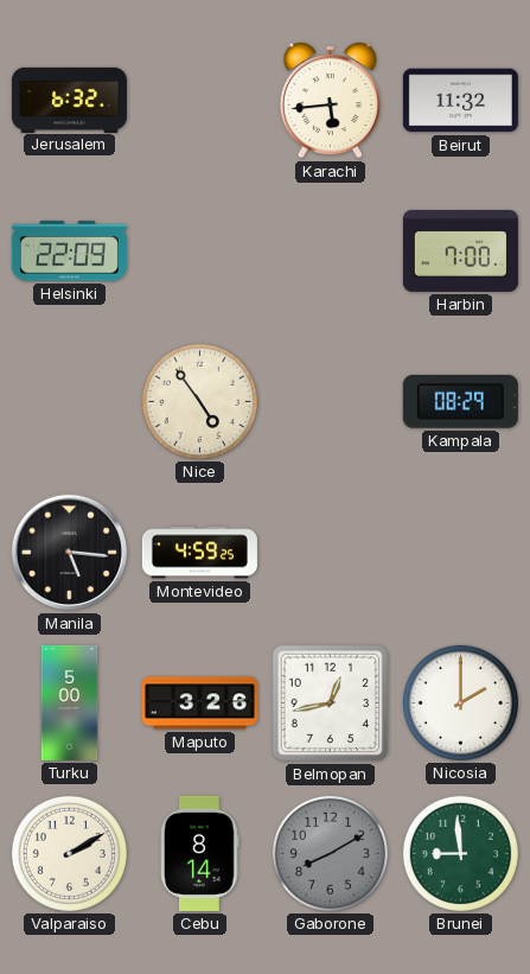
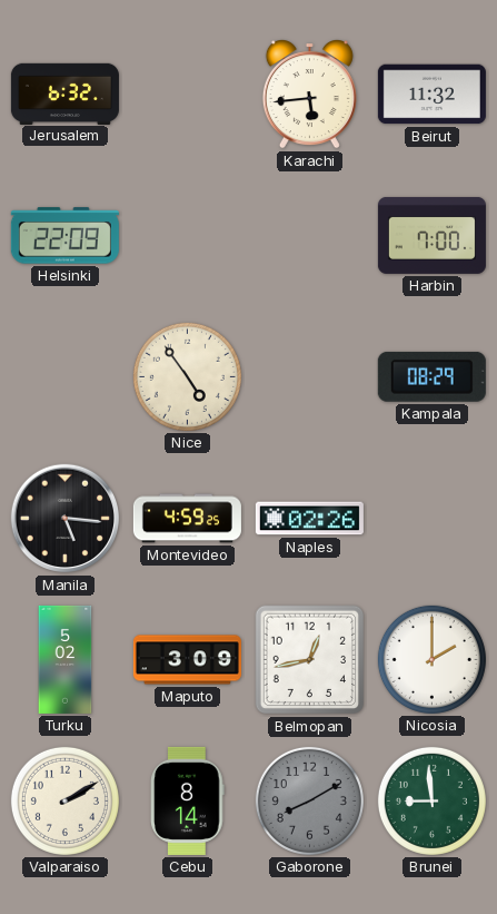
Naples: none -> 02:26
Turku: 5:00 -> 5:02
Maputo: 3:26 -> 3:09
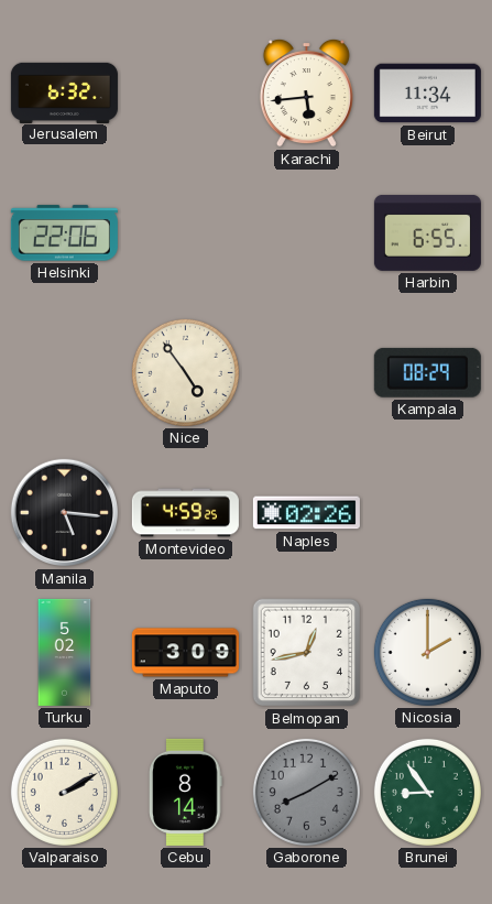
Beirut: 11:32 -> 11:34
Helsinki: 22:09 -> 22:06
Harbin: 7:00 -> 6:55
Brunei: 8:59 -> 8:54
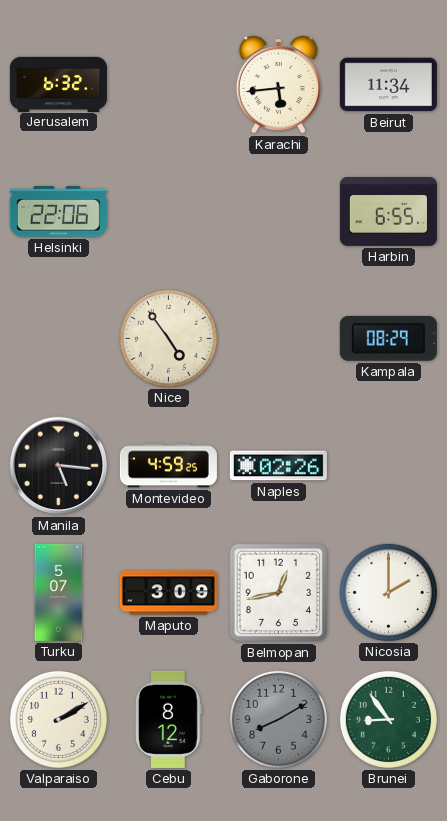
Turku: 5:02 -> 5:07
Cebu: 8:14 -> 8:12
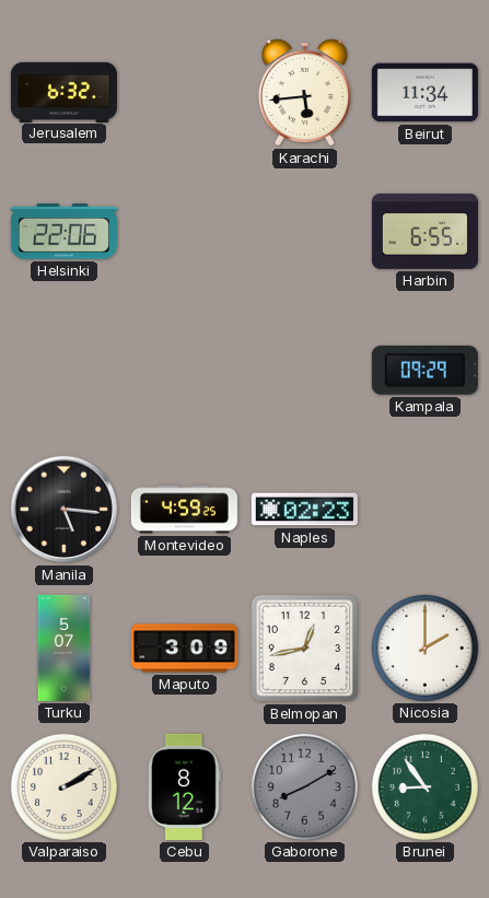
Nice: 4:54 -> none
Kampala: 08:29 -> 09:29
Naples: 02:26 -> 02:23
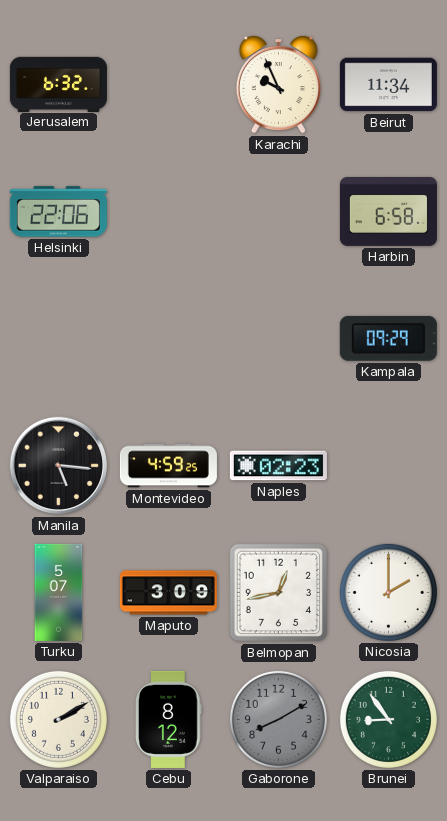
Karachi: 5:44 -> 9:56
Harbin: 6:55 -> 6:58
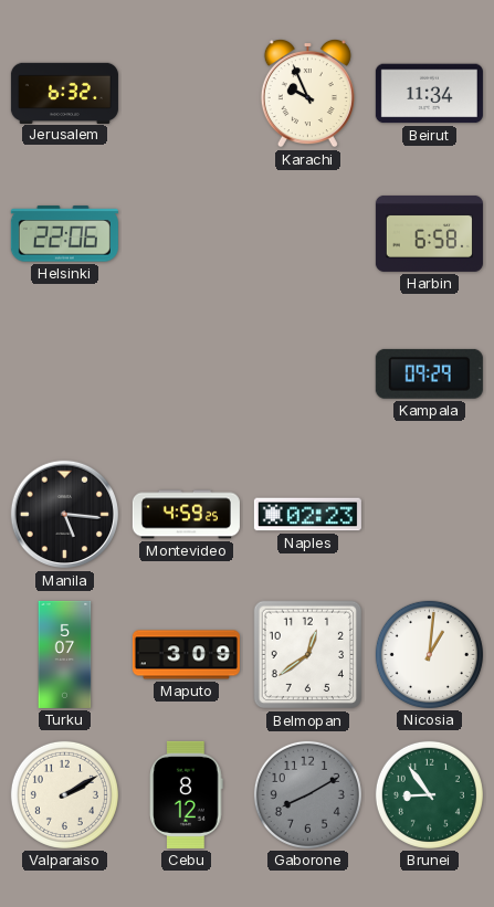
Belmopan: 12:43 -> 12:39
Nicosia: 2:00 -> 1:01
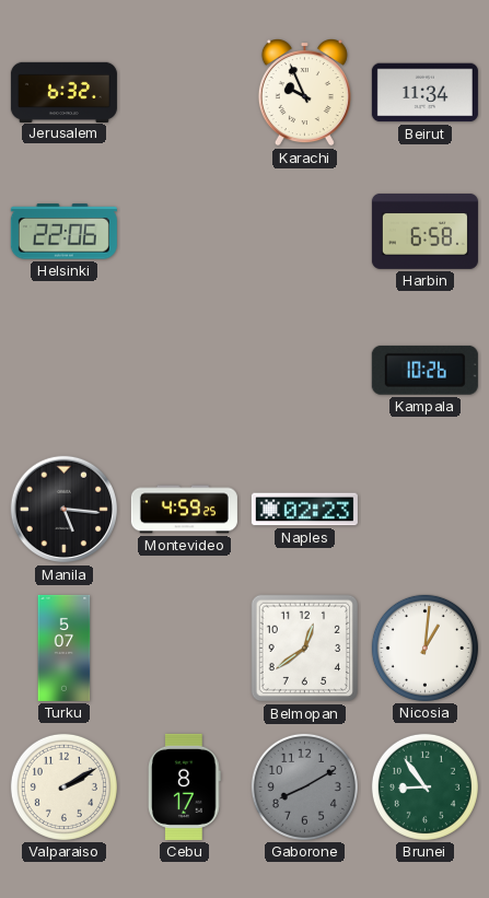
Kampala: 09:29 -> 10:26
Maputo: 3:09 -> none
Cebu: 8:12 -> 8:17
